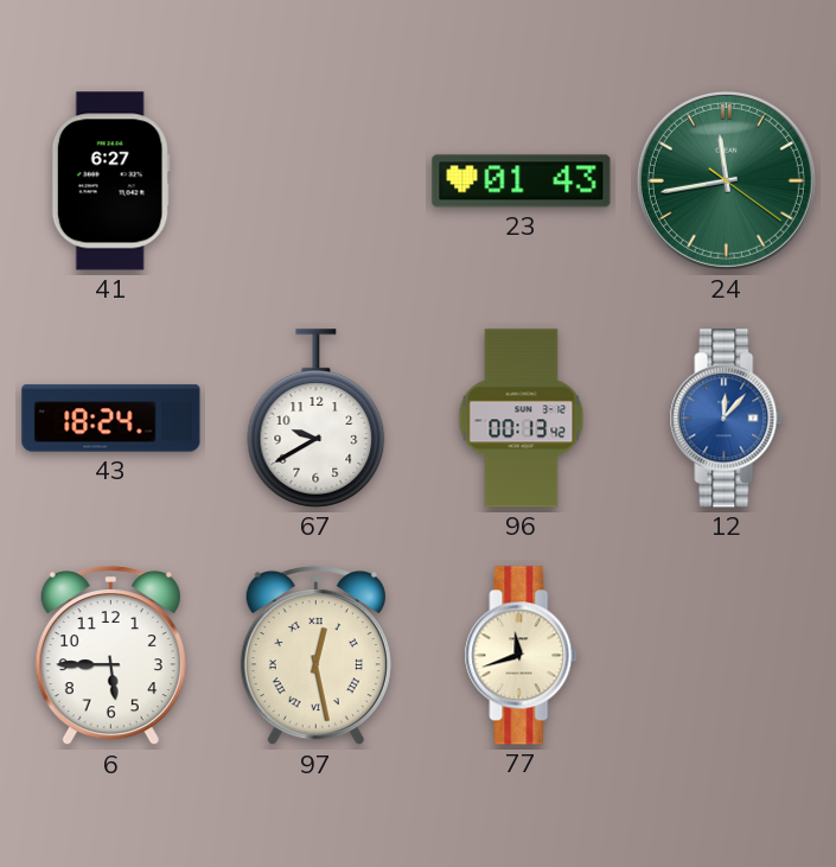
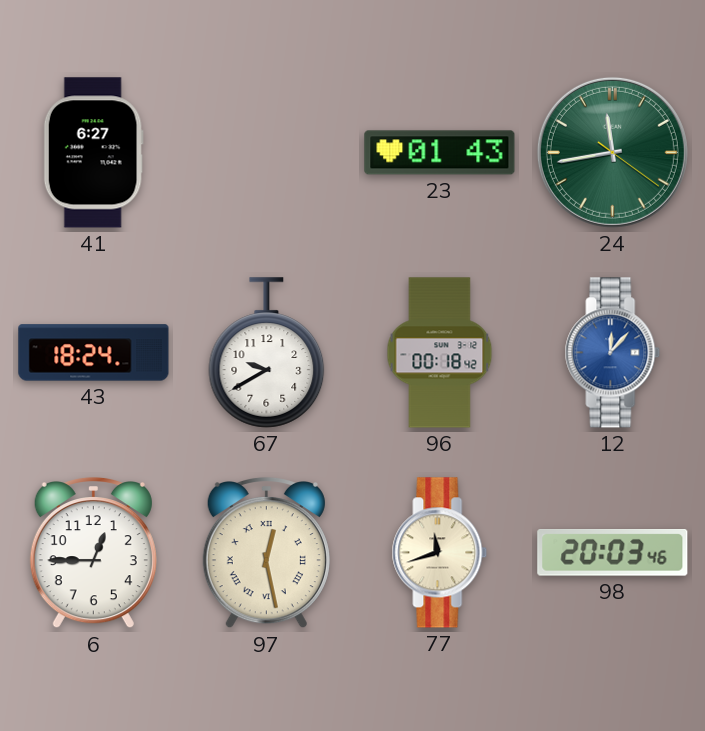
96: 00:13 -> 00:18
6: 5:45 -> 12:45
98: none -> 20:03
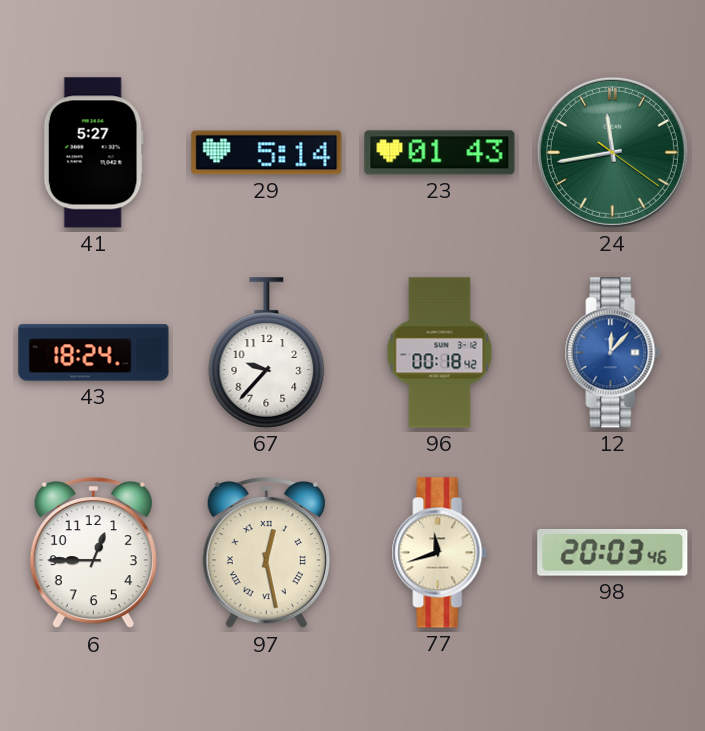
41: 6:27 -> 5:27
29: none -> 5:14
67: 9:40 -> 9:37
